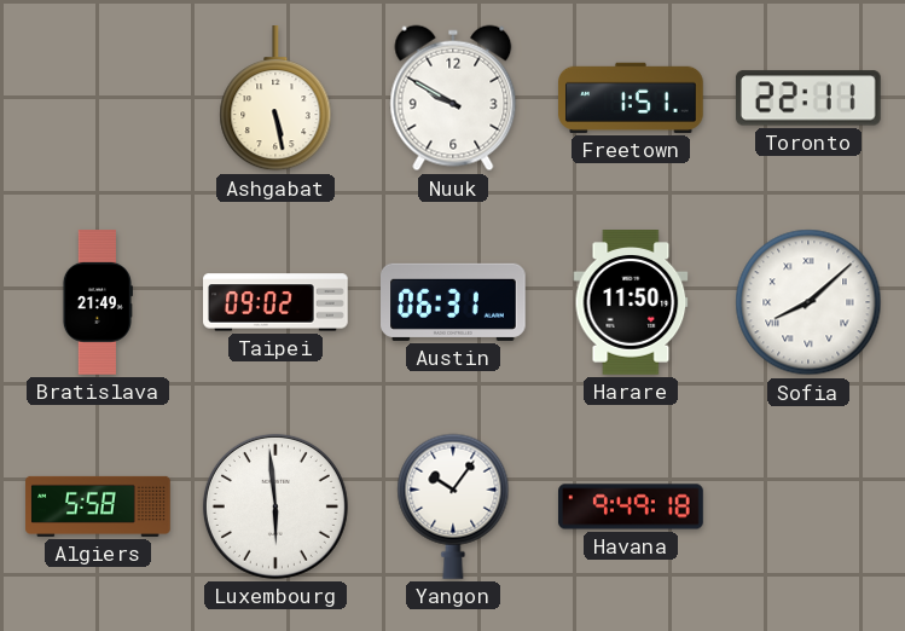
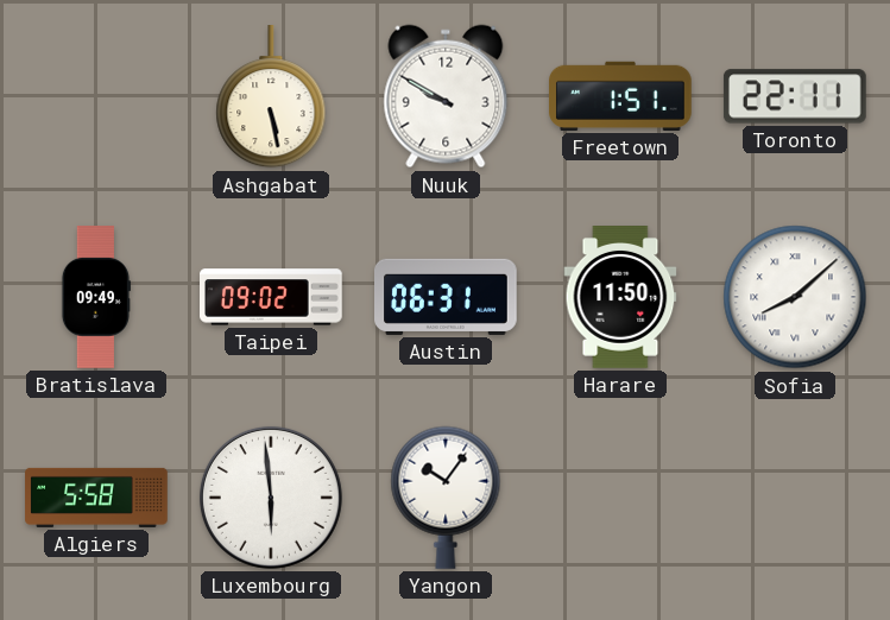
Bratislava: 21:49 -> 09:49
Havana: 9:49 -> none
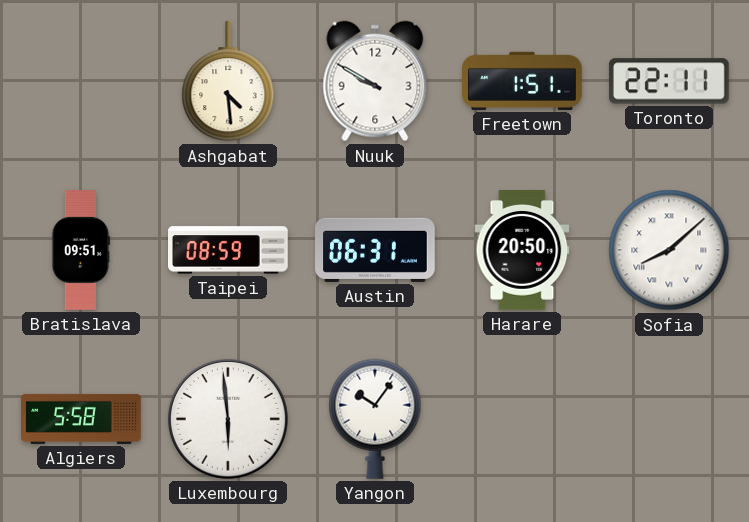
Ashgabat: 5:28 -> 4:29
Bratislava: 09:49 -> 09:51
Taipei: 09:02 -> 08:59
Harare: 11:50 -> 20:50
